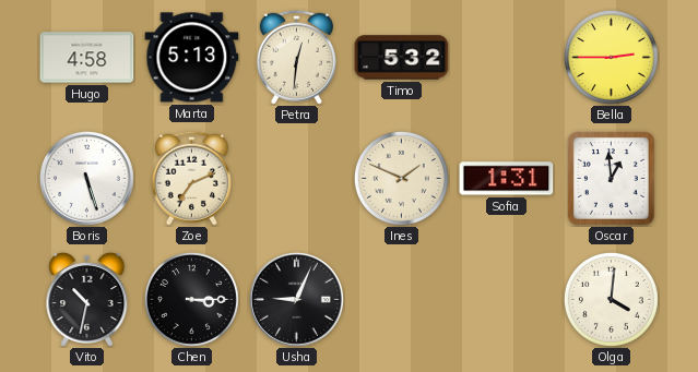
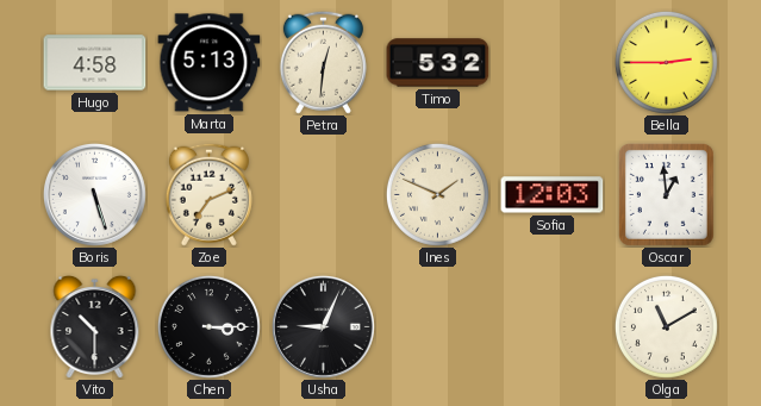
Sofia: 1:31 -> 12:03
Vito: 10:32 -> 10:30
Olga: 4:01 -> 11:10
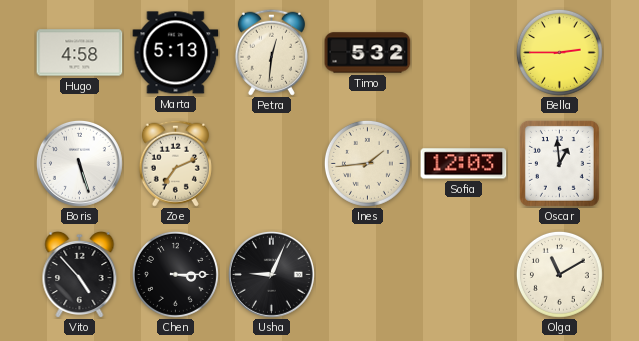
Ines: 1:49 -> 1:44
Vito: 10:30 -> 4:53
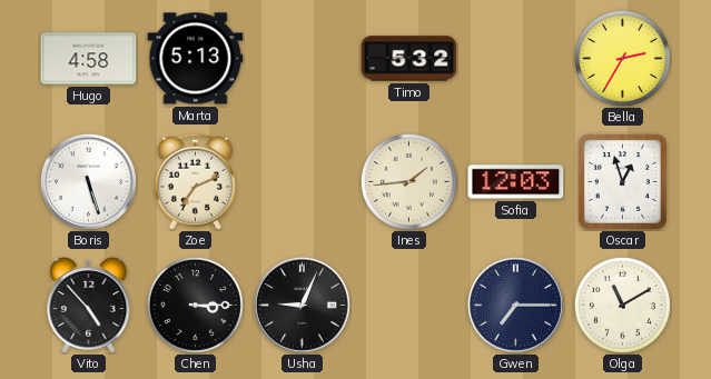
Petra: 12:31 -> none
Bella: 2:45 -> 2:35
Oscar: 12:59 -> 12:57
Gwen: none -> 7:15
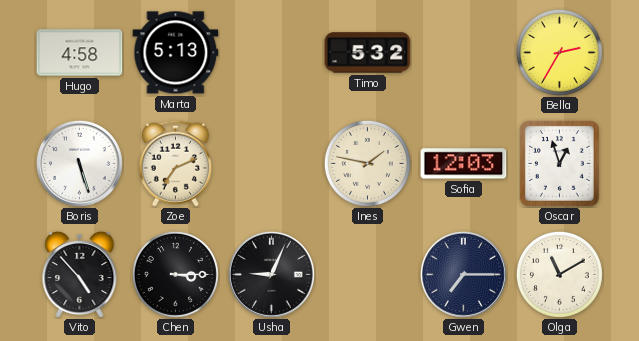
Ines: 1:44 -> 1:47
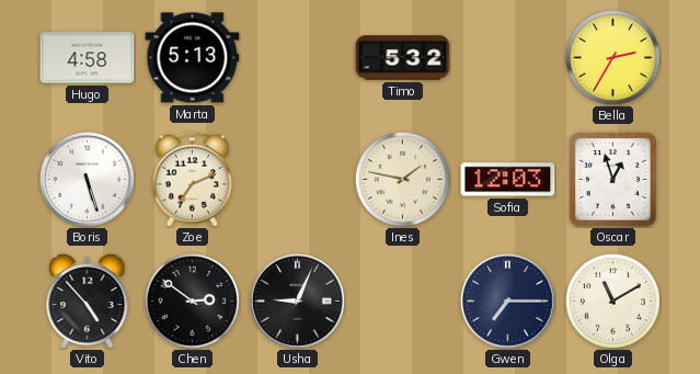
Chen: 3:15 -> 2:51
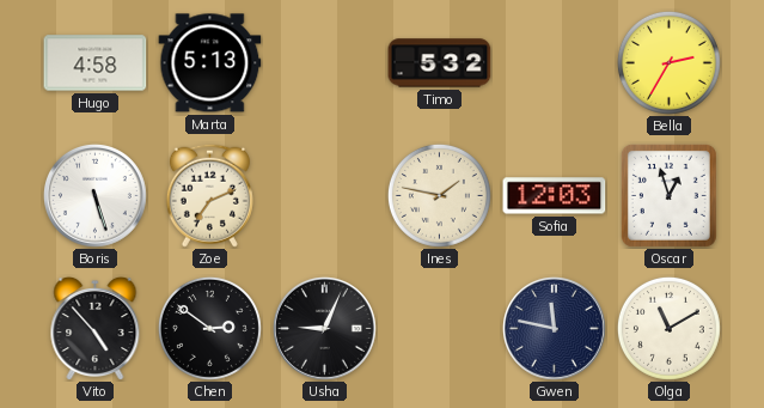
Gwen: 7:15 -> 11:47
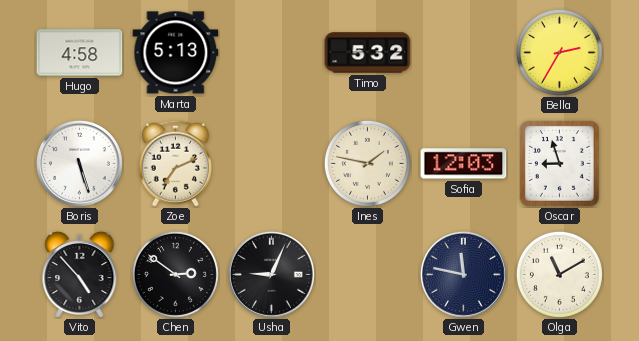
Oscar: 12:57 -> 8:57
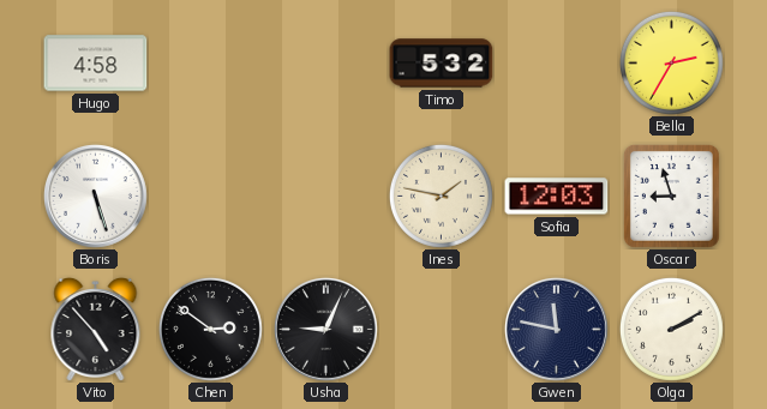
Marta: 5:13 -> none
Zoe: 7:11 -> none
Olga: 11:10 -> 2:10
